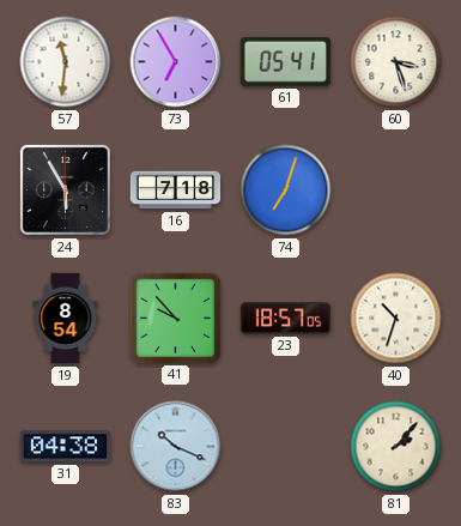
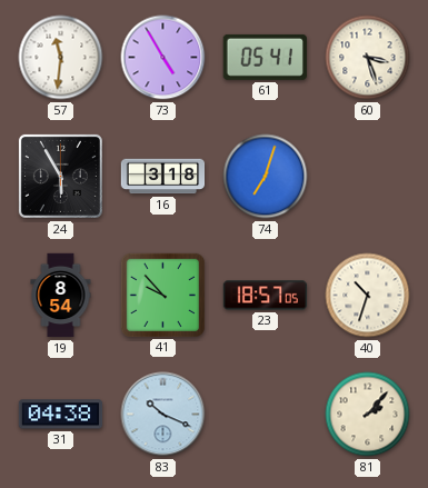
73: 6:55 -> 4:55
16: 7:18 -> 3:18
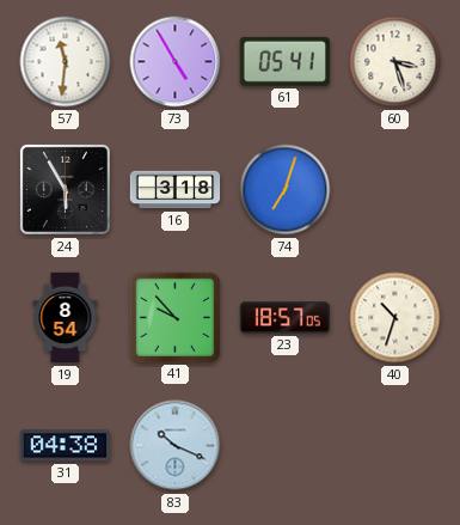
81: 2:07 -> none
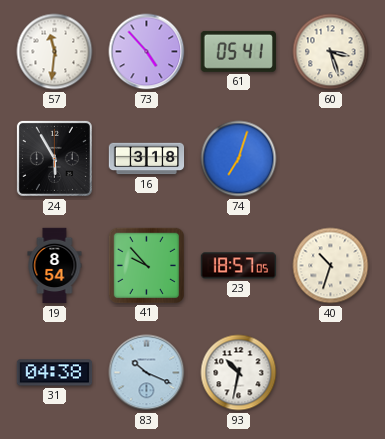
73: 4:55 -> 4:53
93: none -> 10:32
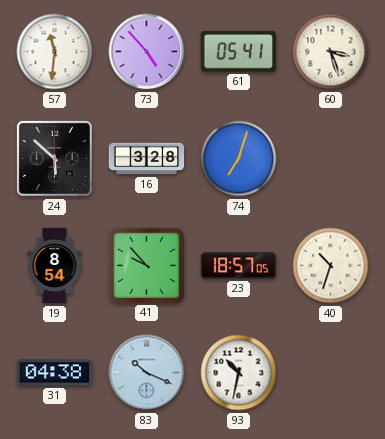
24: 5:55 -> 5:52
16: 3:18 -> 3:28
